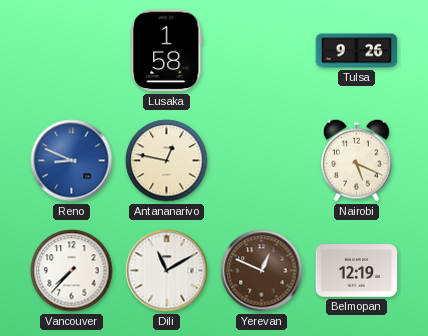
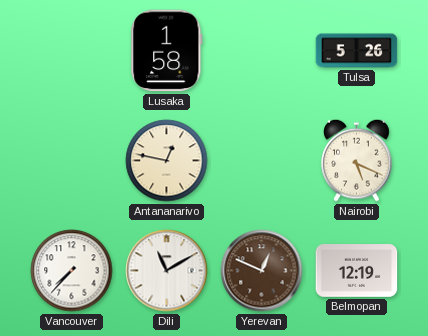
Tulsa: 9:26 -> 5:26
Reno: 8:49 -> none
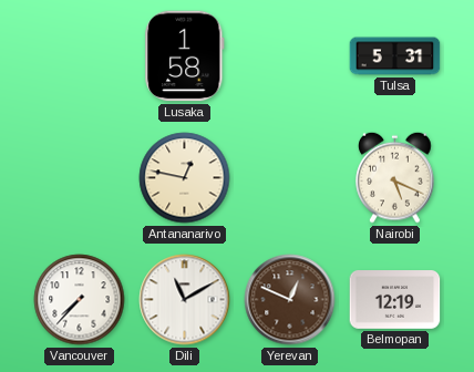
Tulsa: 5:26 -> 5:31
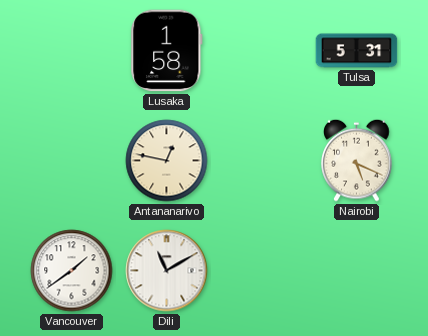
Vancouver: 7:37 -> 1:39
Yerevan: 12:49 -> none
Belmopan: 12:19 -> none
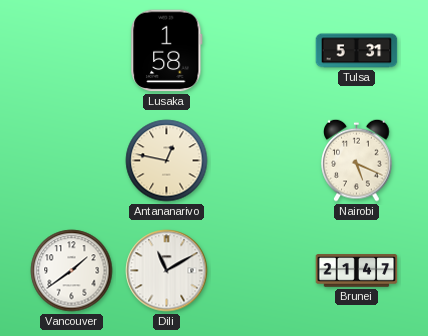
Brunei: none -> 21:47
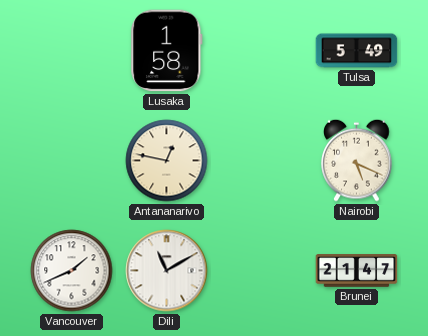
Tulsa: 5:31 -> 5:49
Vancouver: 1:39 -> 1:41
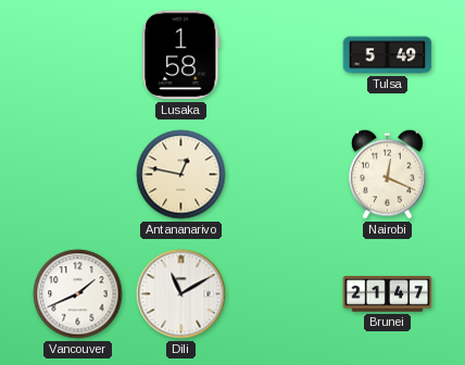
Nairobi: 5:19 -> 12:19
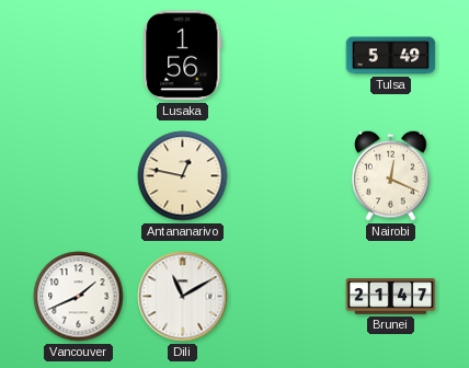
Lusaka: 1:58 -> 1:56
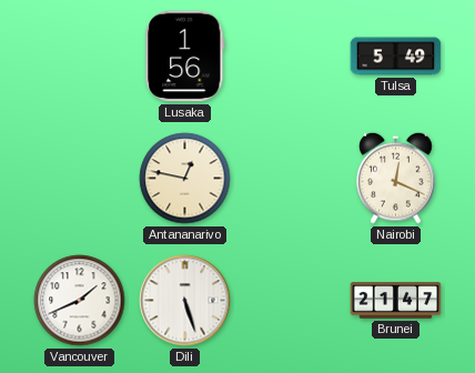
Dili: 11:10 -> 5:27
